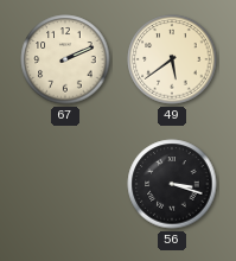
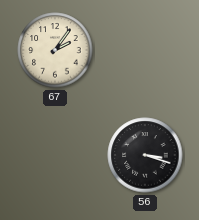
67: 2:11 -> 2:06
49: 5:39 -> none
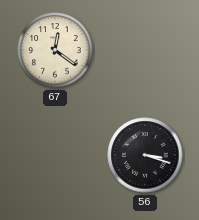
67: 2:06 -> 12:21
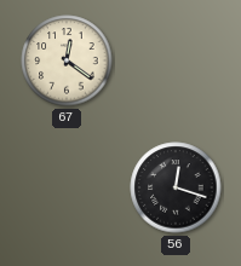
56: 3:18 -> 12:18
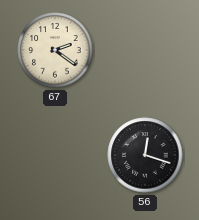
67: 12:21 -> 2:21
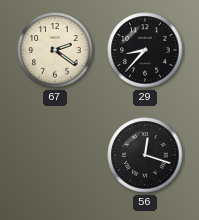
29: none -> 8:37
